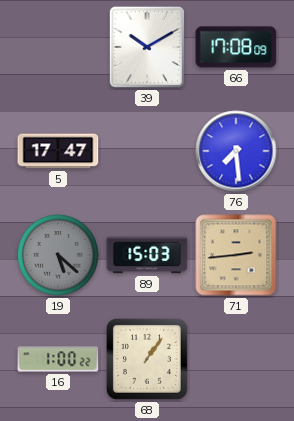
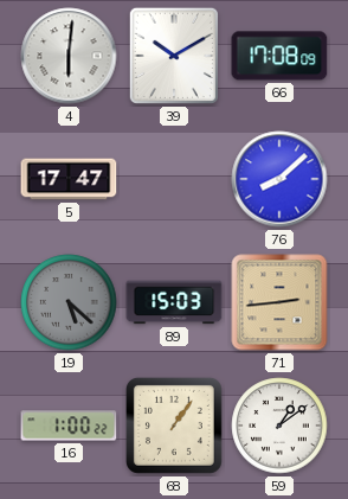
4: none -> 6:01
76: 7:29 -> 8:08
59: none -> 1:09
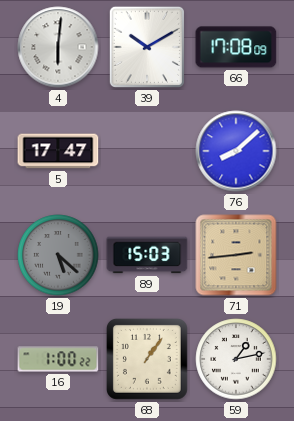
59: 1:09 -> 1:13
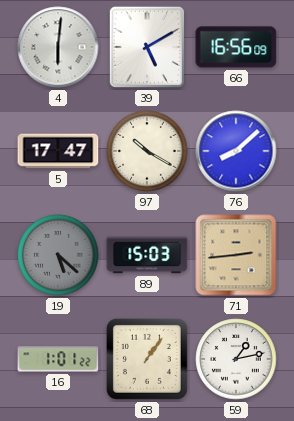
39: 10:10 -> 5:10
66: 17:08 -> 16:56
97: none -> 10:20
16: 1:00 -> 1:01
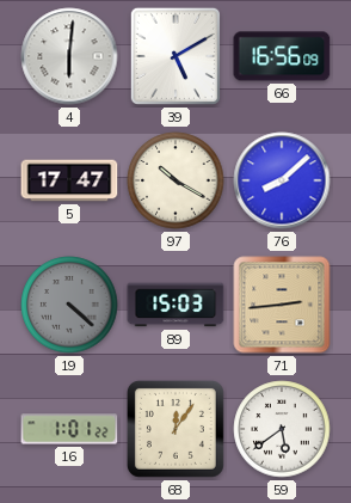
19: 5:22 -> 4:22
68: 1:06 -> 12:06
59: 1:13 -> 5:39
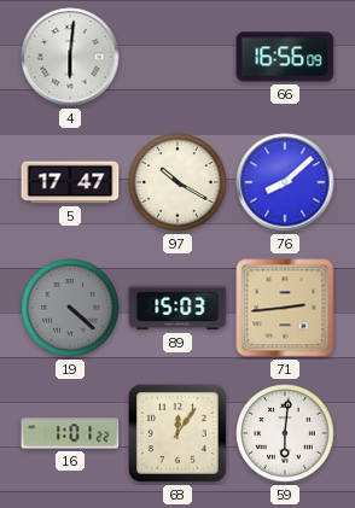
39: 5:10 -> none
59: 5:39 -> 6:01
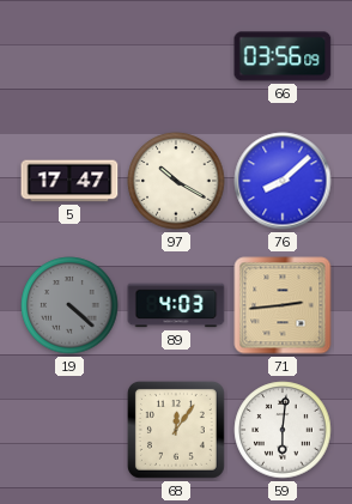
4: 6:01 -> none
66: 16:56 -> 03:56
89: 15:03 -> 4:03
16: 1:01 -> none
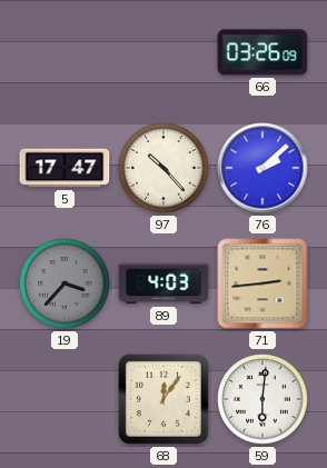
66: 03:56 -> 03:26
97: 10:20 -> 10:23
76: 8:08 -> 2:08
19: 4:22 -> 3:37
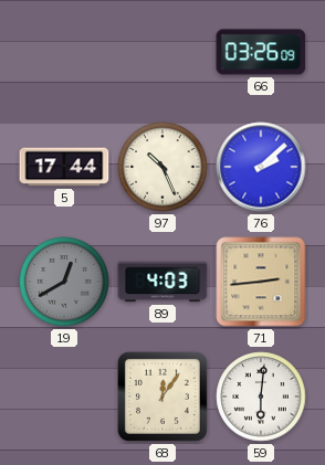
5: 17:47 -> 17:44
97: 10:23 -> 10:26
19: 3:37 -> 12:40
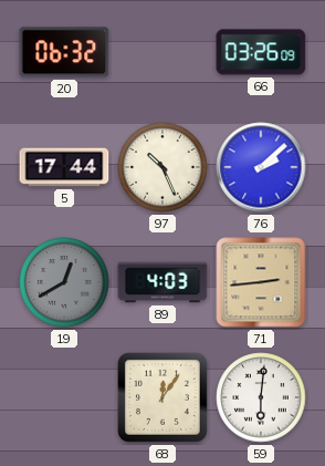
20: none -> 06:32
